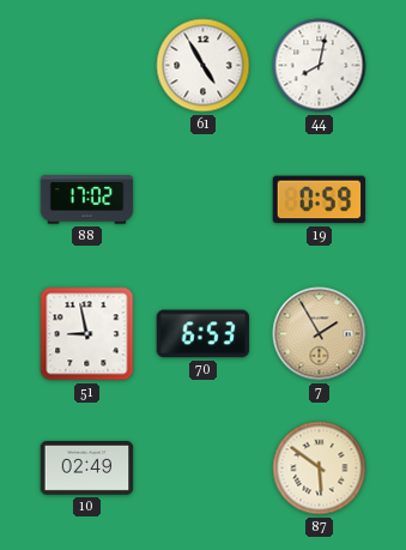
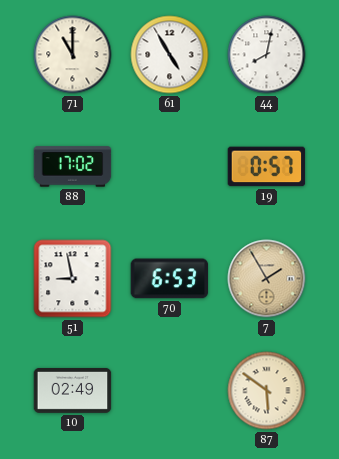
71: none -> 11:00
19: 0:59 -> 0:57
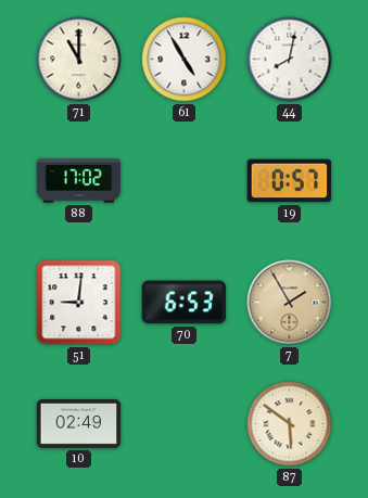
51: 8:58 -> 9:01
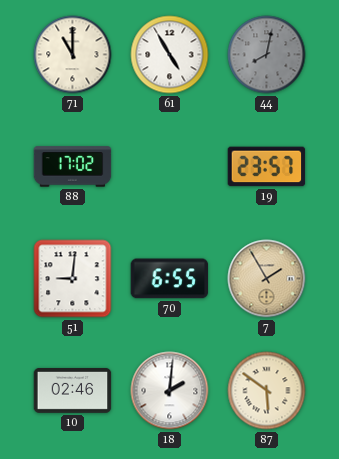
44 dial: white -> grey
19: 0:57 -> 23:57
70: 6:53 -> 6:55
10: 02:49 -> 02:46
18: none -> 2:01
